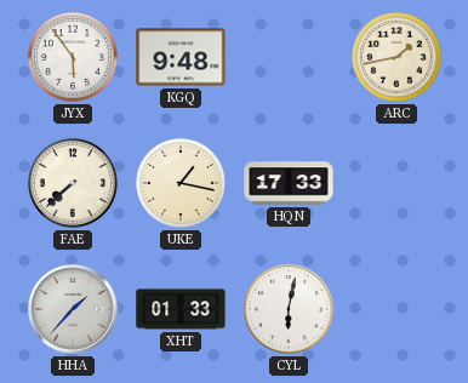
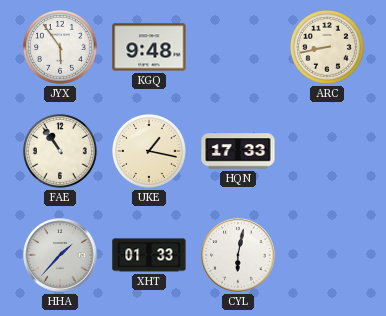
ARC: 1:43 -> 8:43
FAE: 7:38 -> 10:54
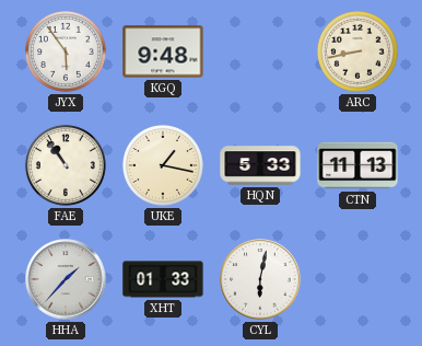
HQN: 17:33 -> 5:33
CTN: none -> 11:13
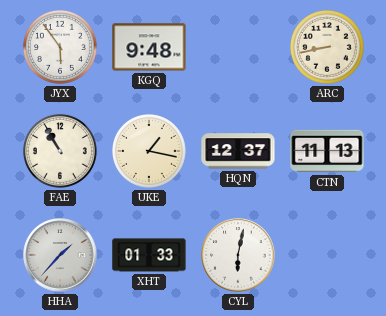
FAE: 10:54 -> 10:55
HQN: 5:33 -> 12:37
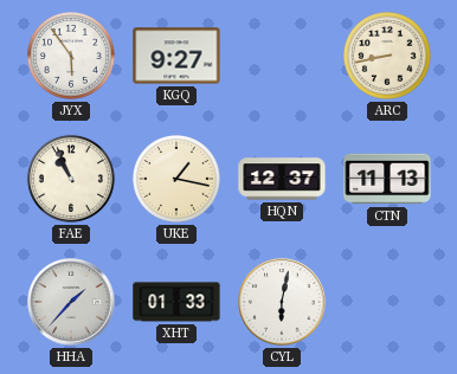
KGQ: 9:48 -> 9:27
FAE: 10:55 -> 10:56
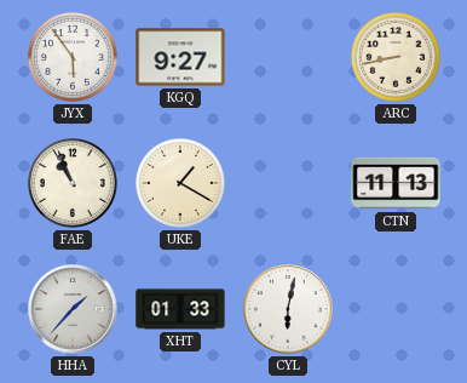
UKE: 1:17 -> 1:20
HQN: 12:37 -> none
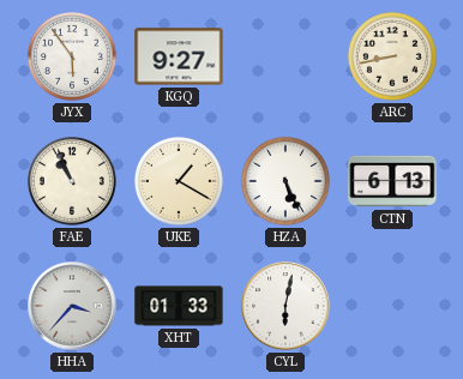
HZA: none -> 5:26
CTN: 11:13 -> 6:13
HHA: 1:37 -> 3:37
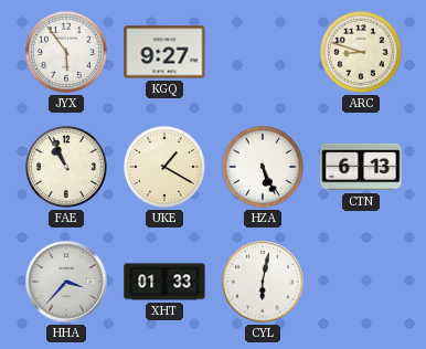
ARC: 8:43 -> 8:48
